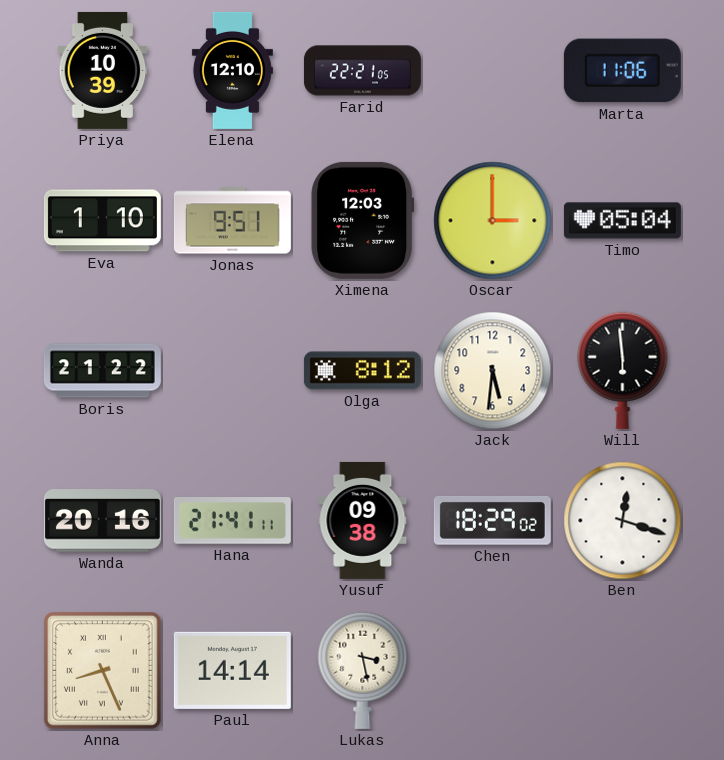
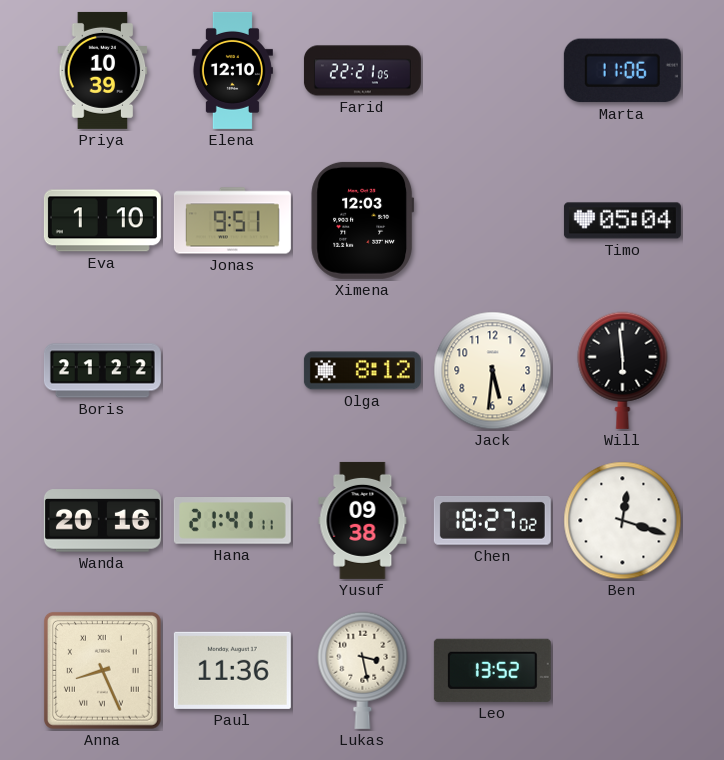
Oscar: 3:00 -> none
Chen: 18:29 -> 18:27
Paul: 14:14 -> 11:36
Leo: none -> 13:52
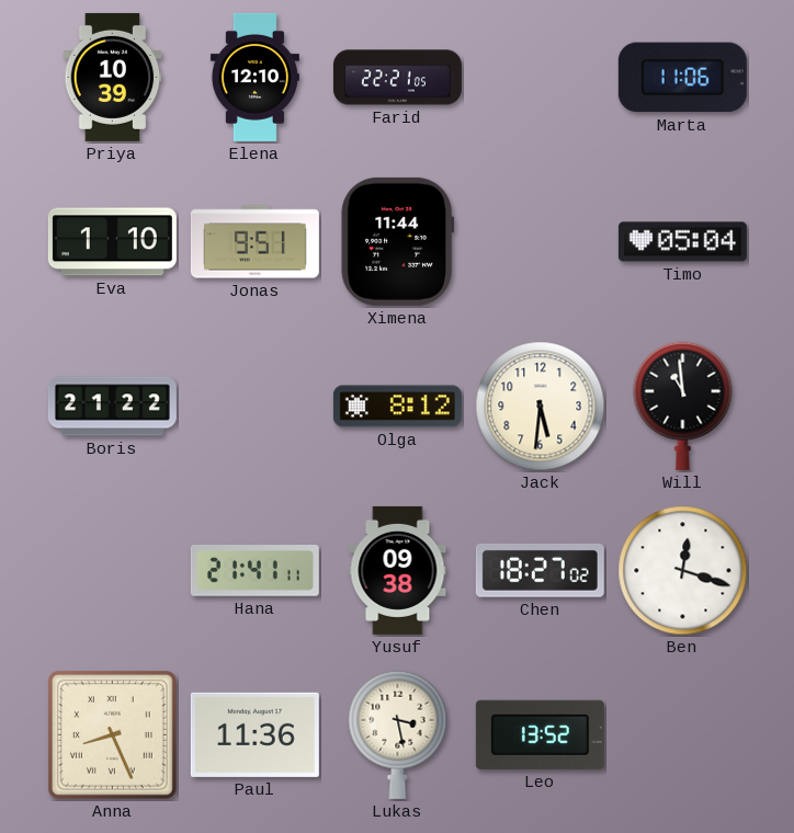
Ximena: 12:03 -> 11:44
Will: 5:59 -> 10:59
Wanda: 20:16 -> none
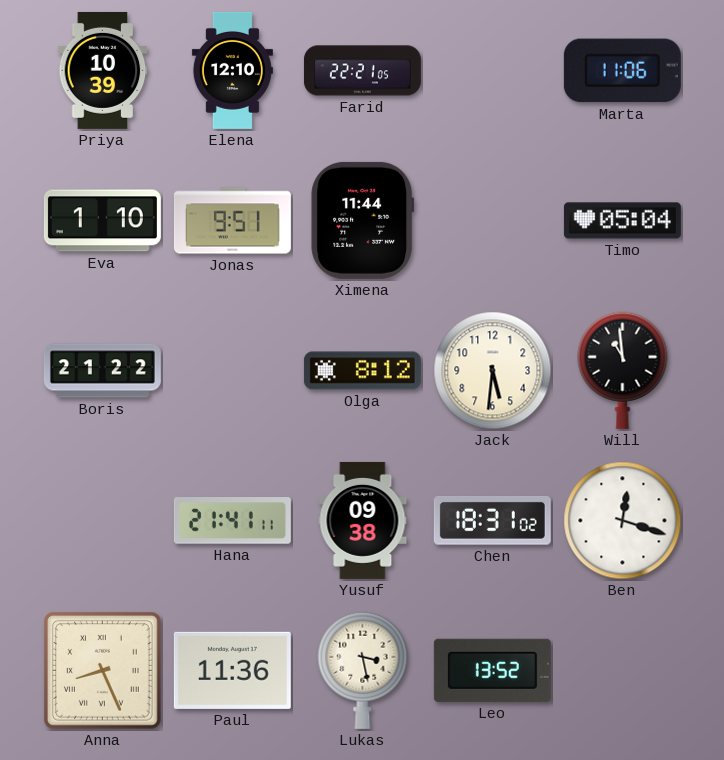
Chen: 18:27 -> 18:31
